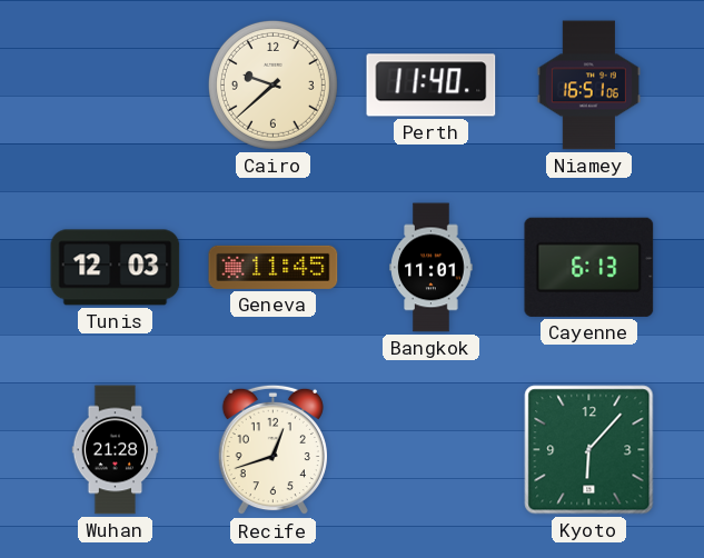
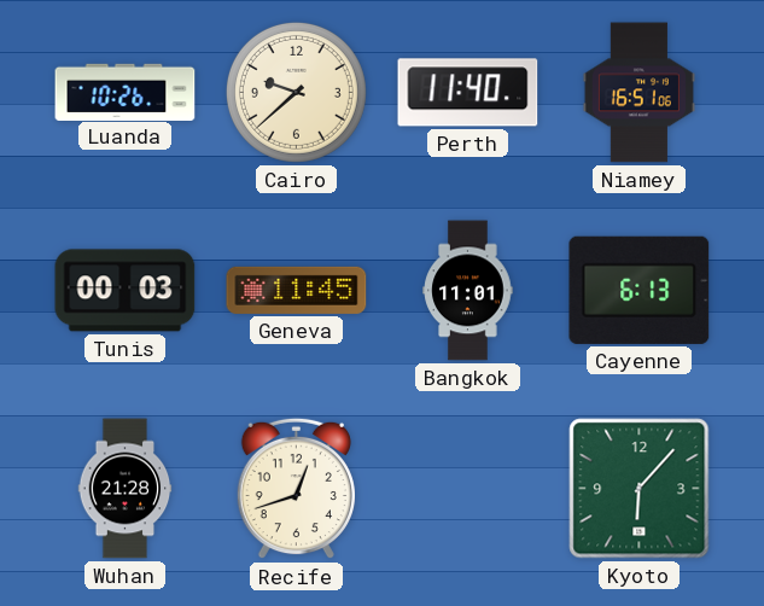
Luanda: none -> 10:26
Tunis: 12:03 -> 00:03
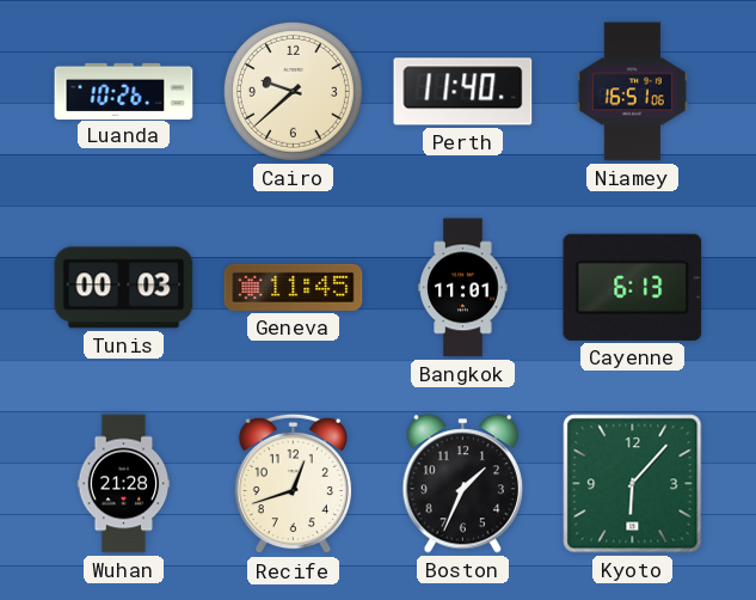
Boston: none -> 1:34
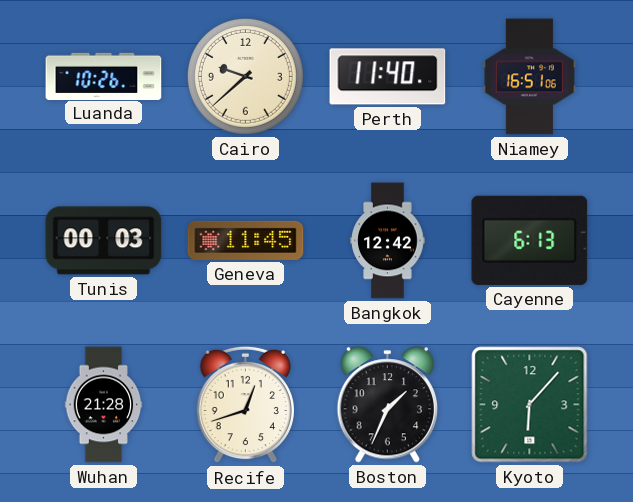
Bangkok: 11:01 -> 12:42
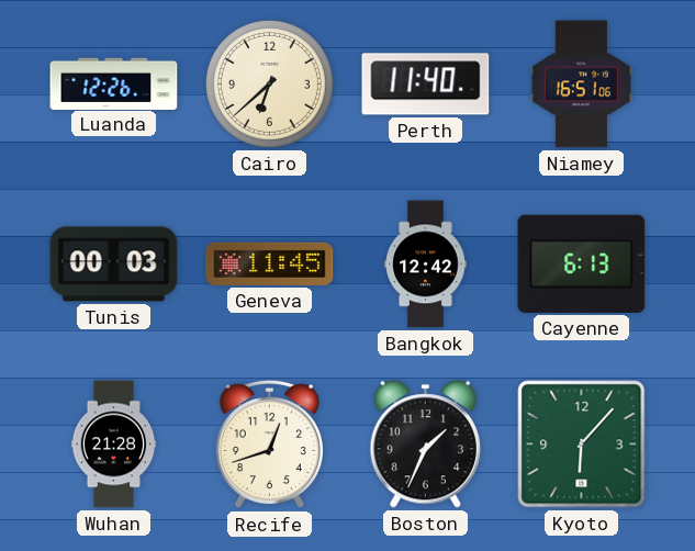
Luanda: 10:26 -> 12:26
Cairo: 9:38 -> 6:38
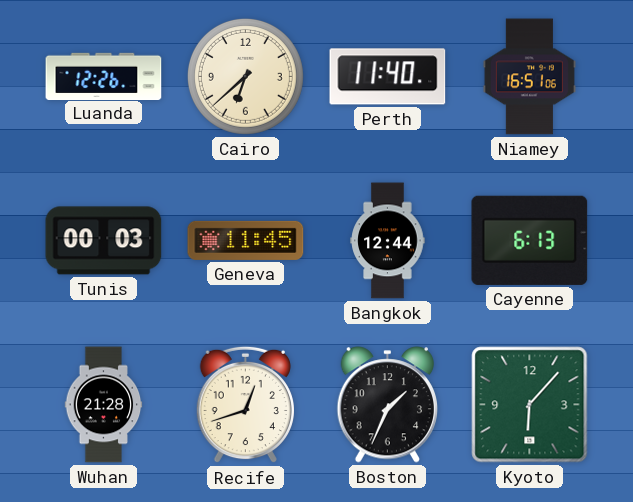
Bangkok: 12:42 -> 12:44
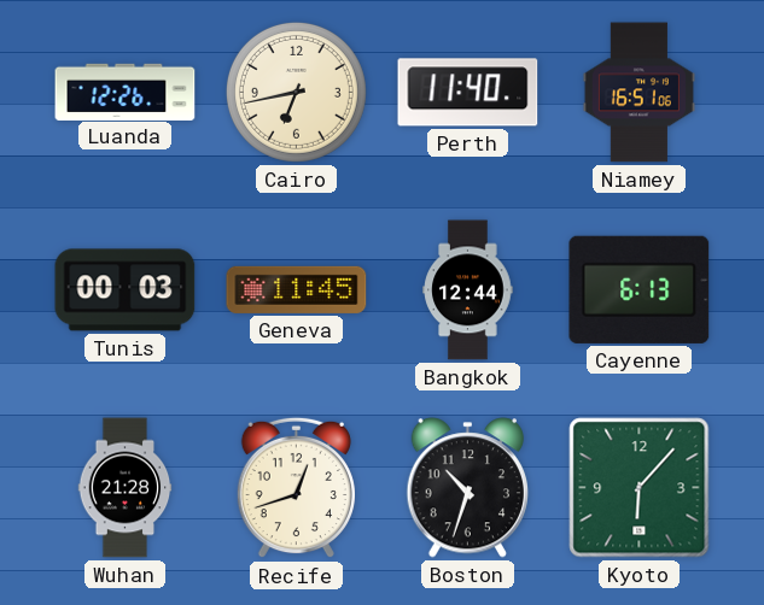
Cairo: 6:38 -> 6:43
Boston: 1:34 -> 10:33
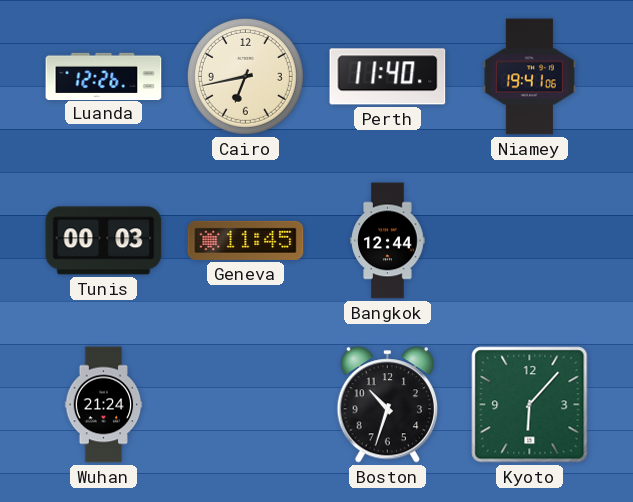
Niamey: 16:51 -> 19:41
Cayenne: 6:13 -> none
Wuhan: 21:28 -> 21:24
Recife: 12:42 -> none
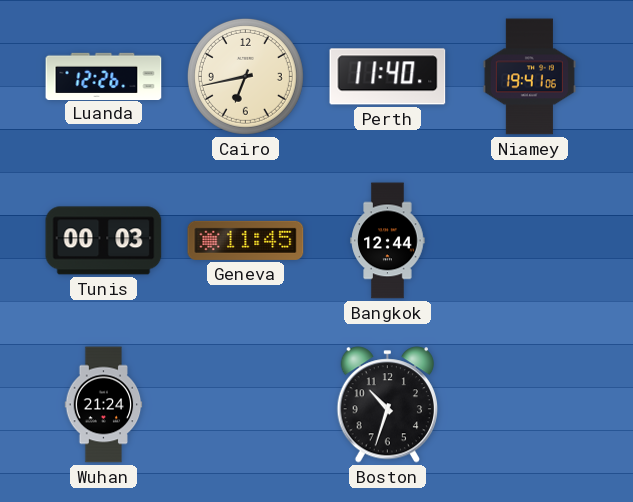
Kyoto: 6:07 -> none
